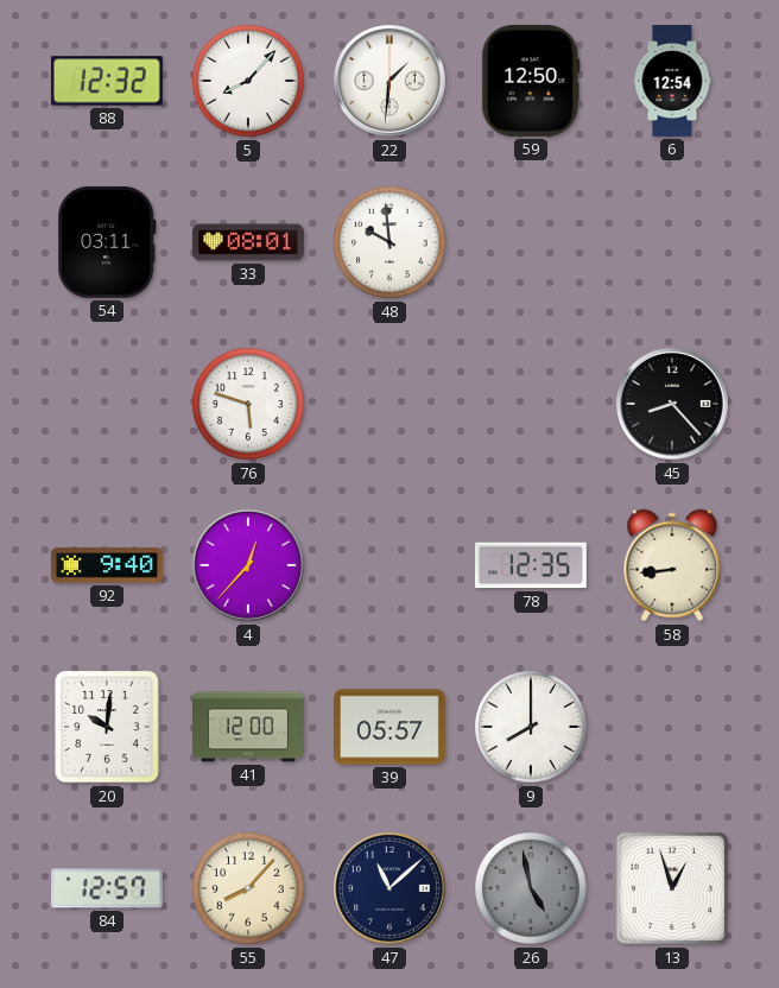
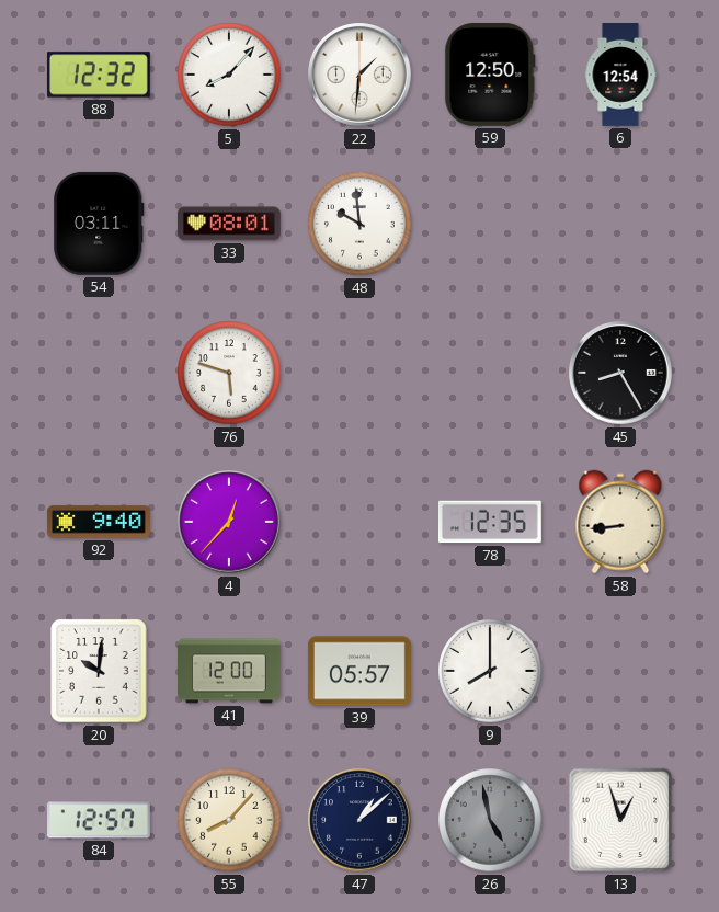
45: 8:23 -> 8:25
47: 11:08 -> 1:08
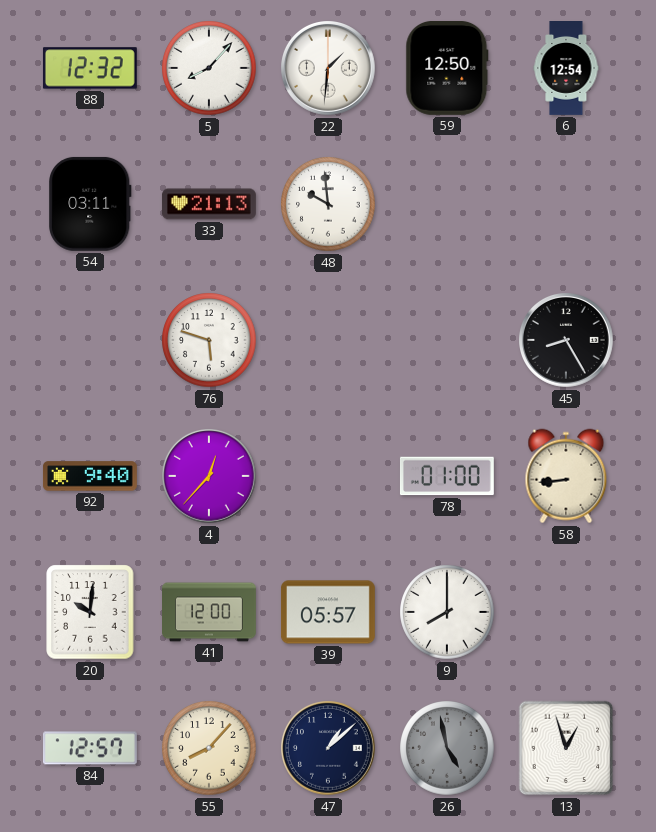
33: 08:01 -> 21:13
78: 12:35 -> 01:00
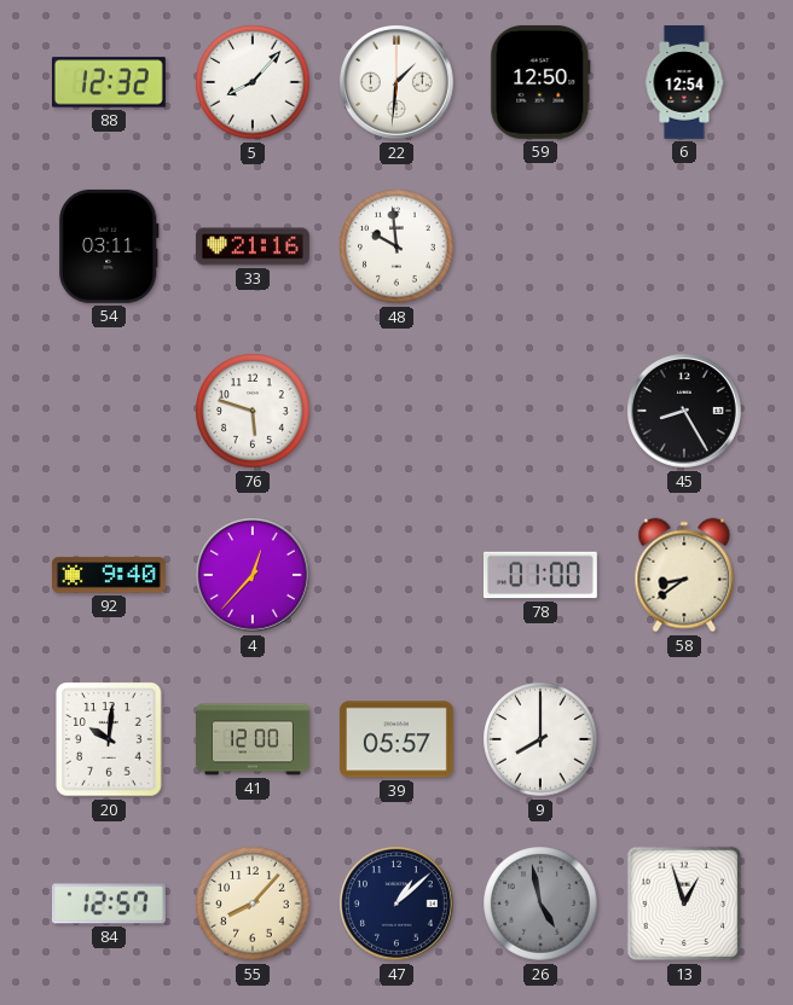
33: 21:13 -> 21:16
58: 8:44 -> 8:39
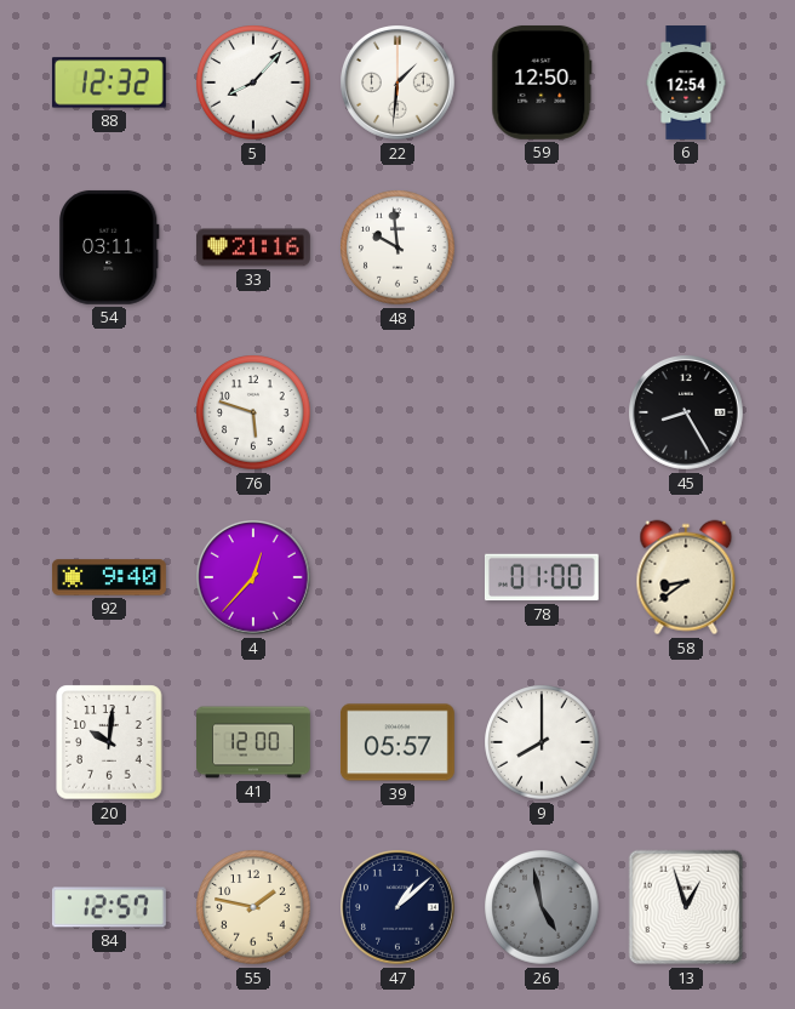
55: 8:07 -> 1:47
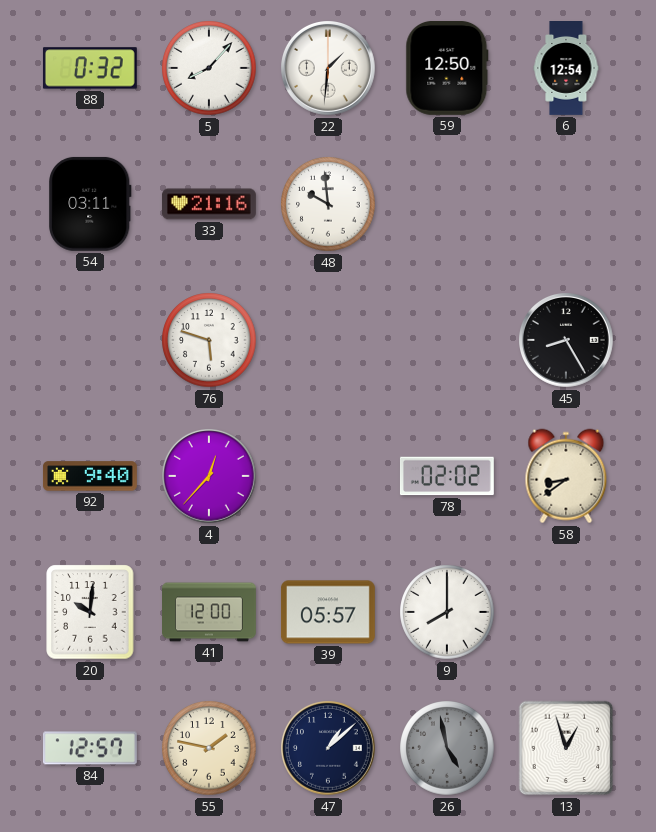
88: 12:32 -> 0:32
78: 01:00 -> 02:02
